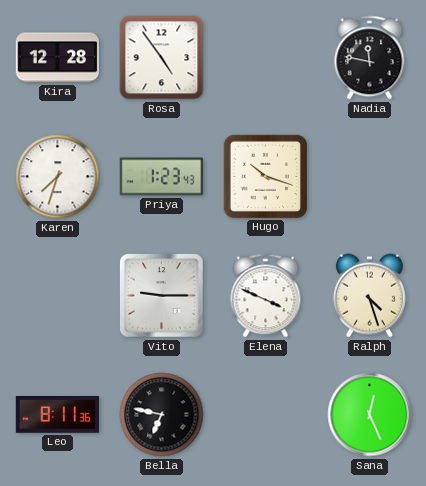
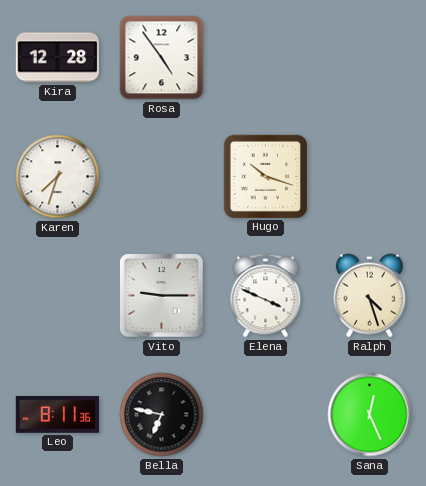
Nadia: 11:47 -> none
Priya: 1:23 -> none
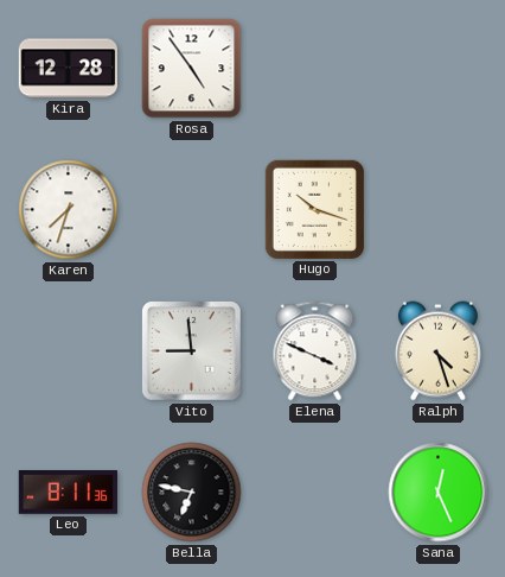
Vito: 9:15 -> 8:59
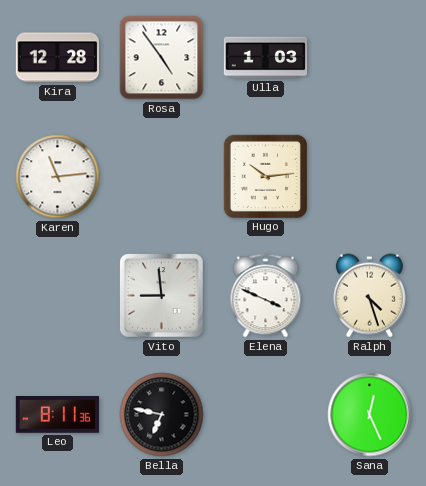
Ulla: none -> 1:03
Karen: 7:33 -> 11:14
Hugo: 10:18 -> 10:14
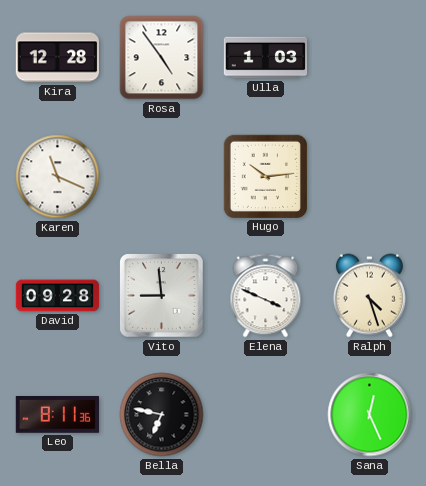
Karen: 11:14 -> 11:19
David: none -> 09:28
